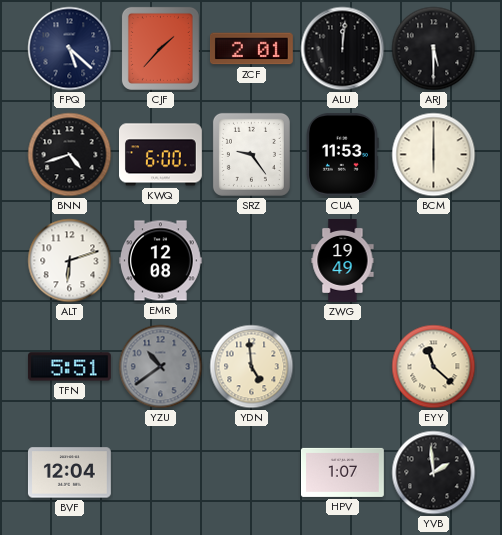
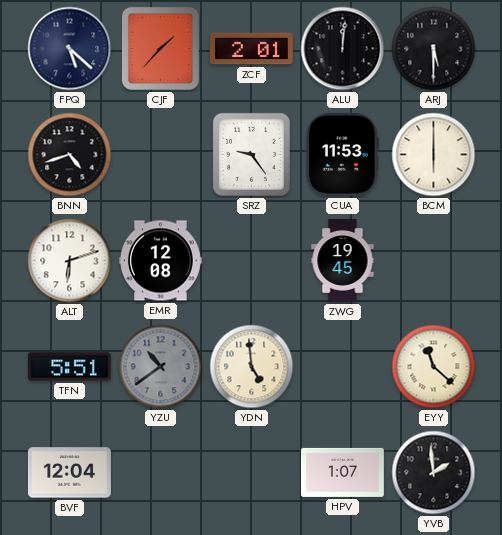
KWQ: 6:00 -> none
ZWG: 19:49 -> 19:45
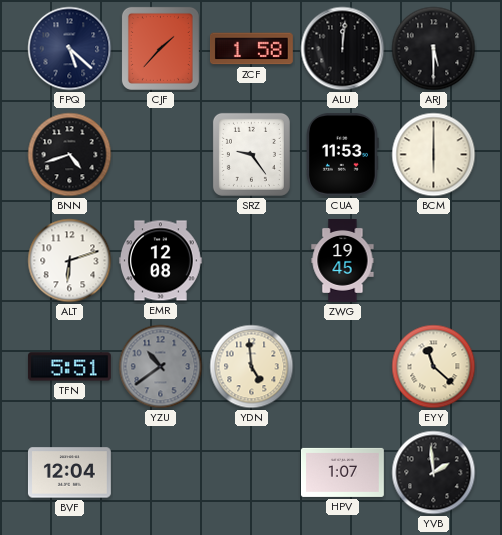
ZCF: 2:01 -> 1:58
